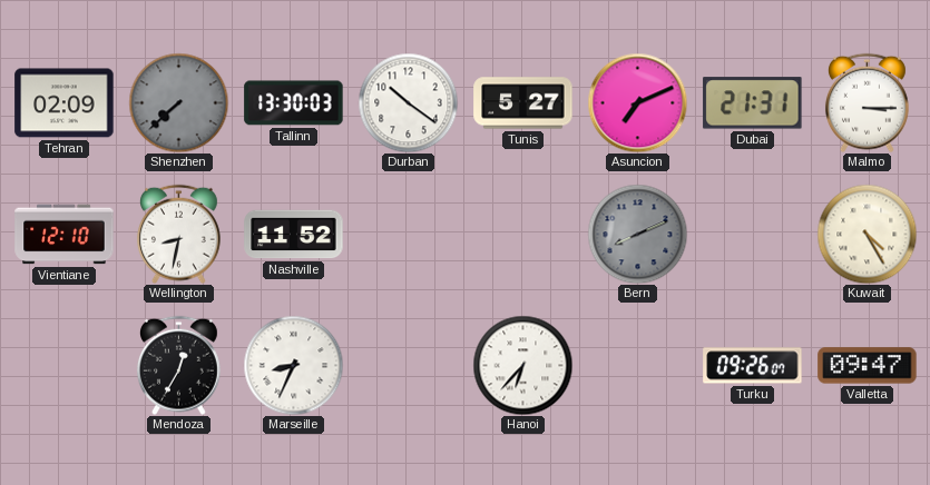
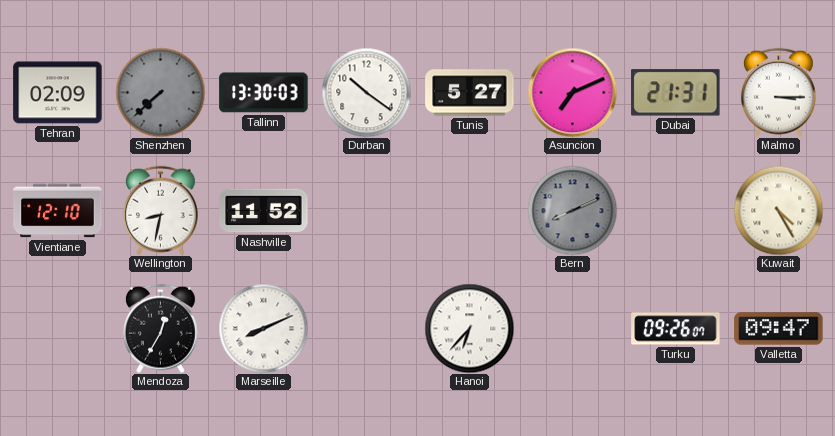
Marseille: 8:34 -> 8:11
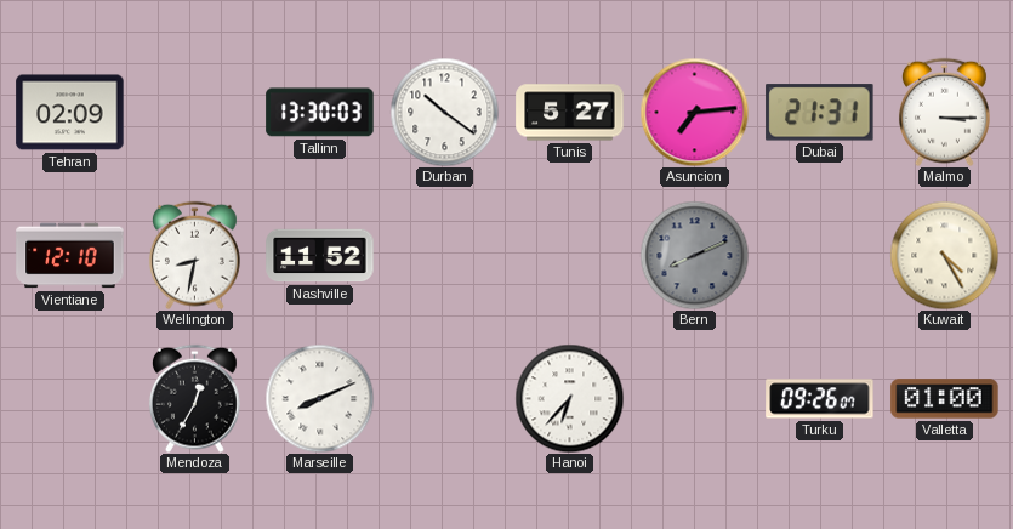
Shenzhen: 7:38 -> none
Asuncion: 7:11 -> 7:14
Valletta: 09:47 -> 01:00
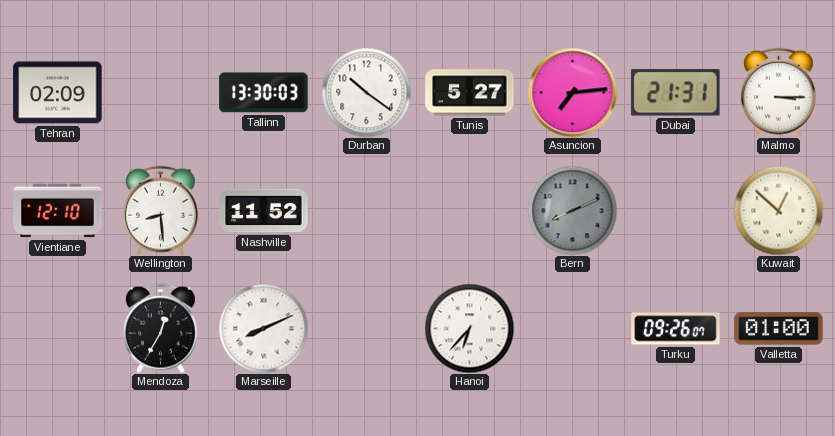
Wellington: 8:32 -> 8:29
Kuwait: 4:25 -> 12:52
